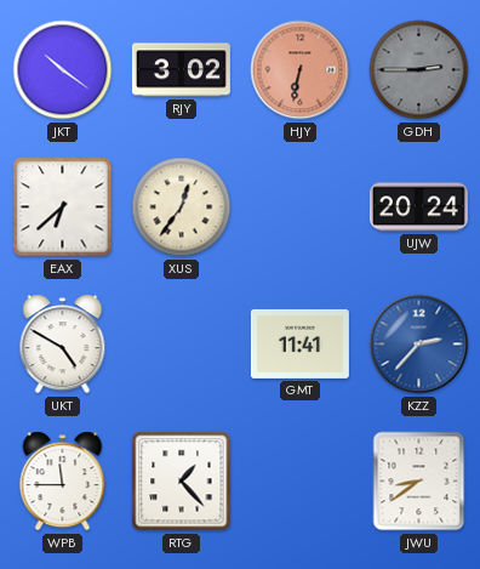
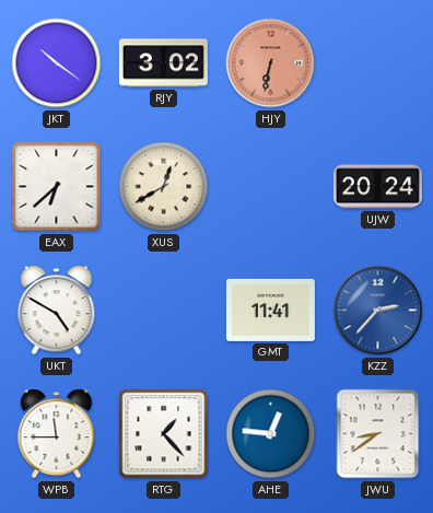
GDH: 2:45 -> none
XUS: 12:36 -> 12:40
AHE: none -> 12:46
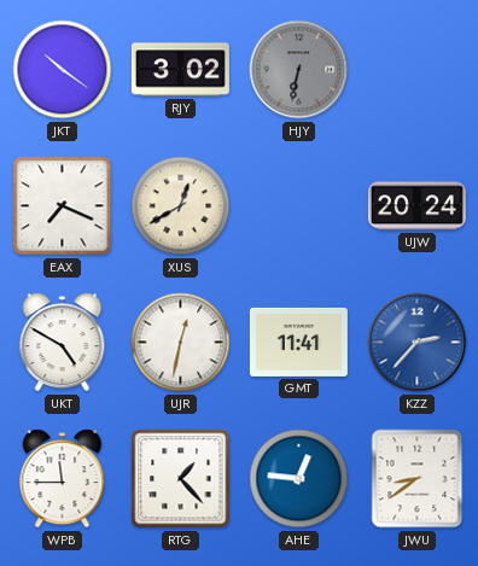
HJY dial: salmon -> grey
EAX: 6:38 -> 7:19
UJR: none -> 12:32
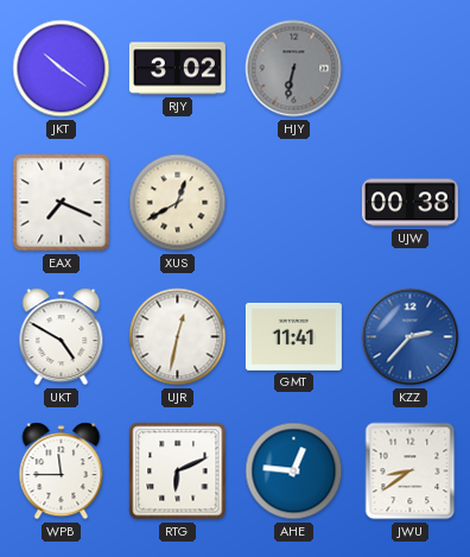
UJW: 20:24 -> 00:38
RTG: 1:23 -> 6:11
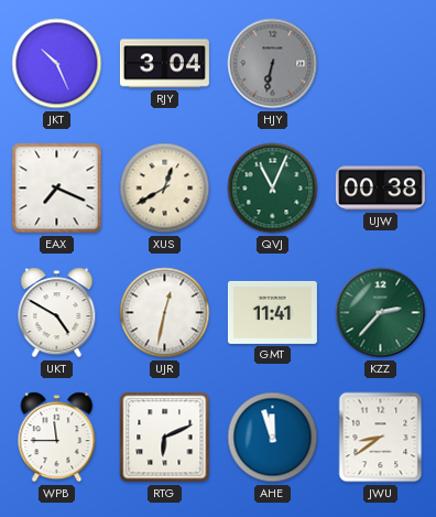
JKT: 10:21 -> 10:26
RJY: 3:02 -> 3:04
QVJ: none -> 11:04
KZZ dial: blue -> green
AHE: 12:46 -> 11:57
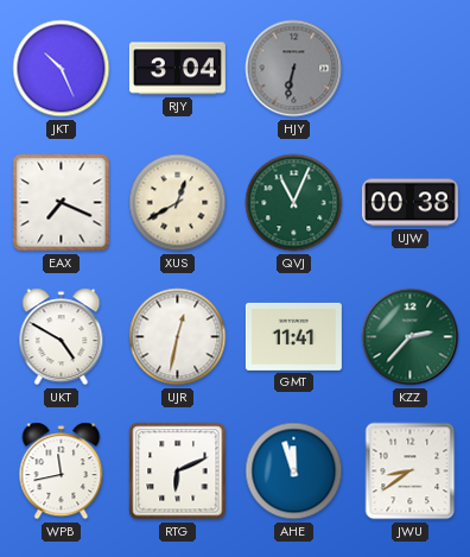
WPB: 11:45 -> 11:43
